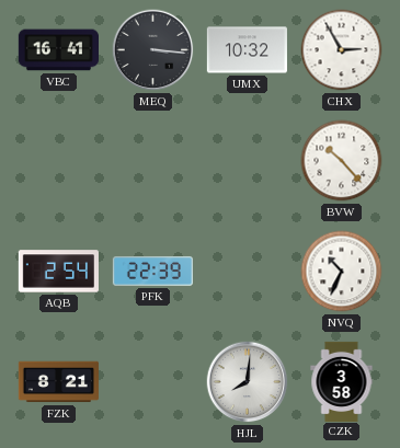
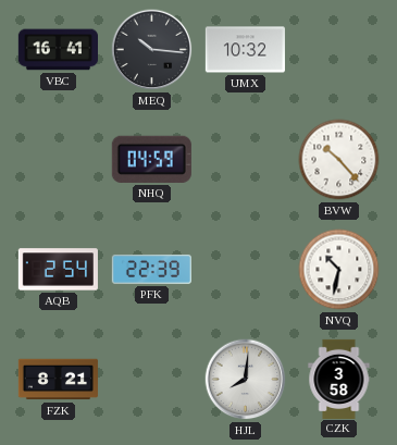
MEQ: 3:16 -> 10:16
CHX: 2:55 -> none
NHQ: none -> 04:59
NVQ: 10:34 -> 10:32
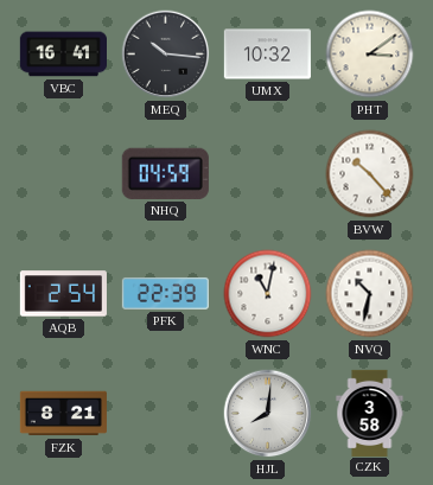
PHT: none -> 3:09
WNC: none -> 11:02
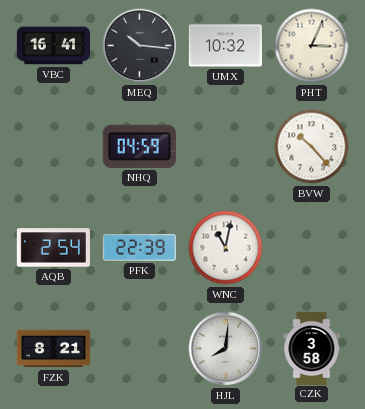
PHT: 3:09 -> 3:04
NVQ: 10:32 -> none
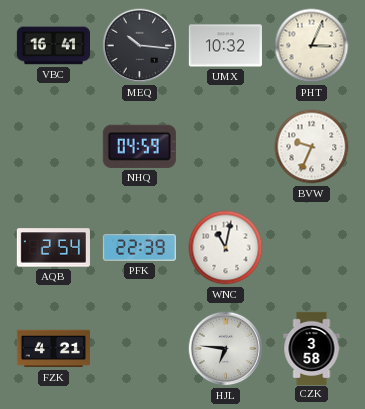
BVW: 10:23 -> 9:34
FZK: 8:21 -> 4:21
HJL: 8:01 -> 6:46
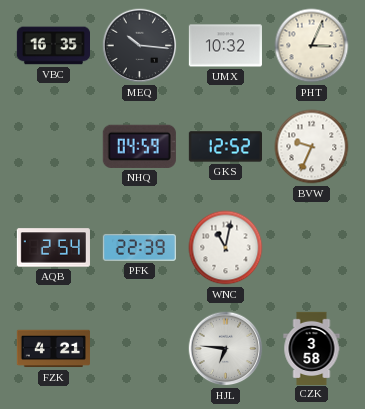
VBC: 16:41 -> 16:35
GKS: none -> 12:52
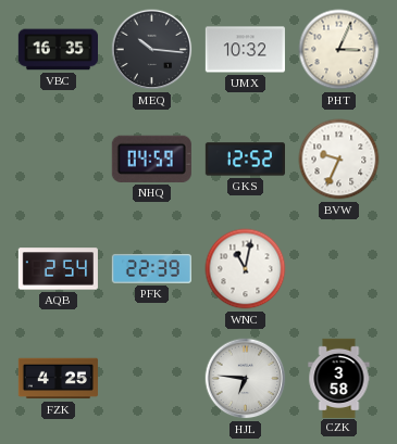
FZK: 4:21 -> 4:25
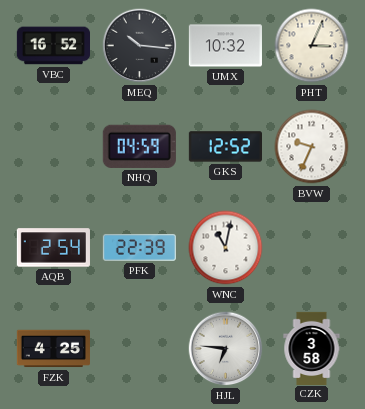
VBC: 16:35 -> 16:52
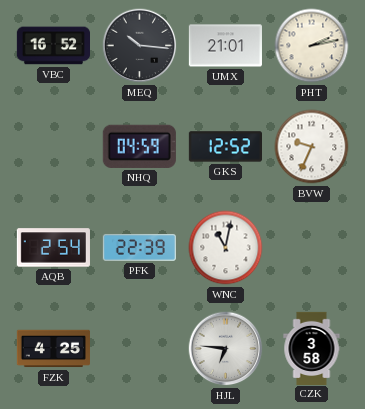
UMX: 10:32 -> 21:01
PHT: 3:04 -> 2:13
